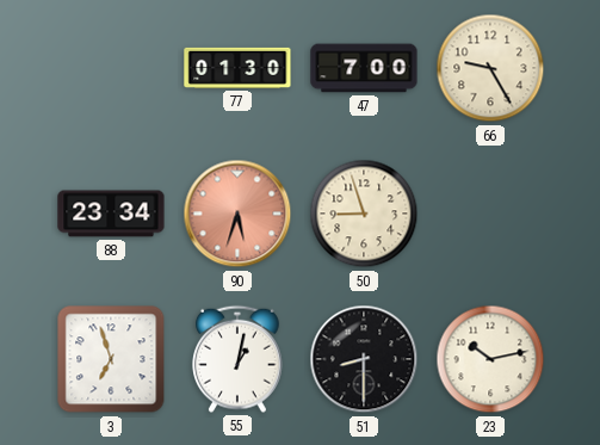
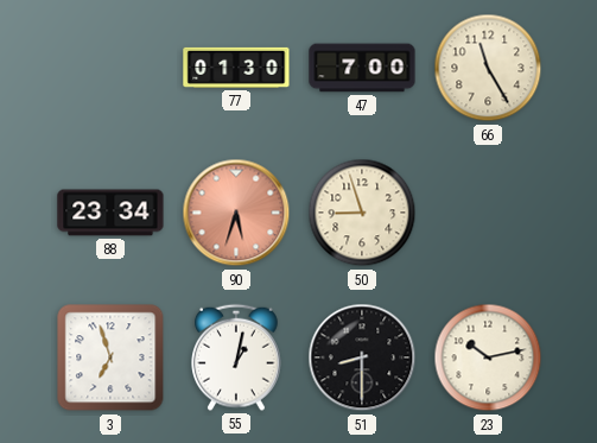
66: 9:25 -> 11:25
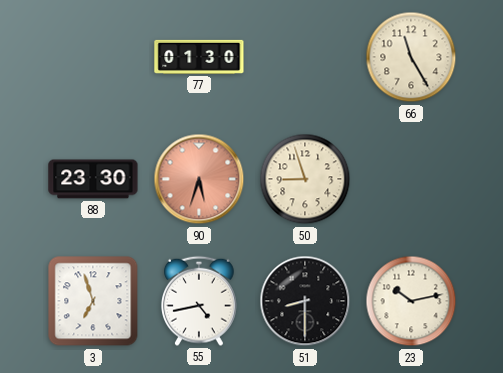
47: 7:00 -> none
88: 23:34 -> 23:30
55: 1:02 -> 4:43
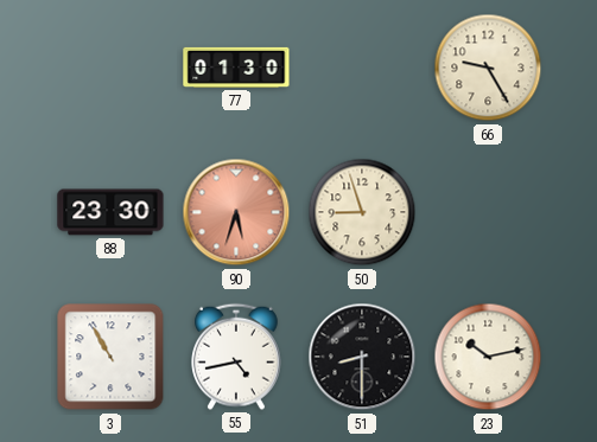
66: 11:25 -> 9:25
3: 6:57 -> 10:55
